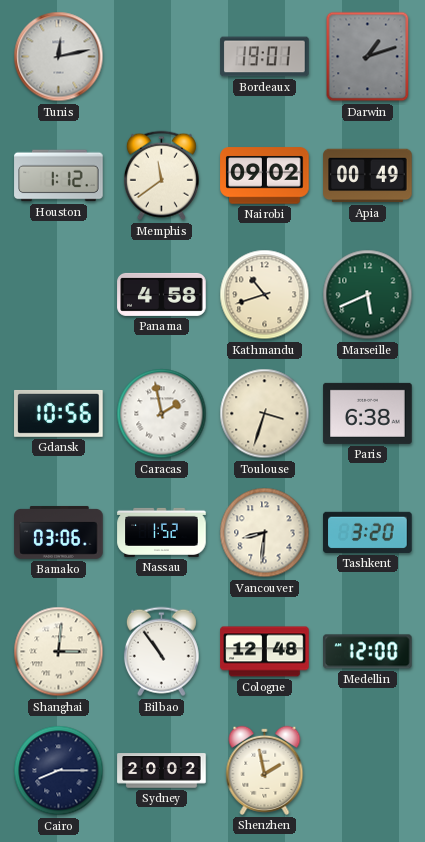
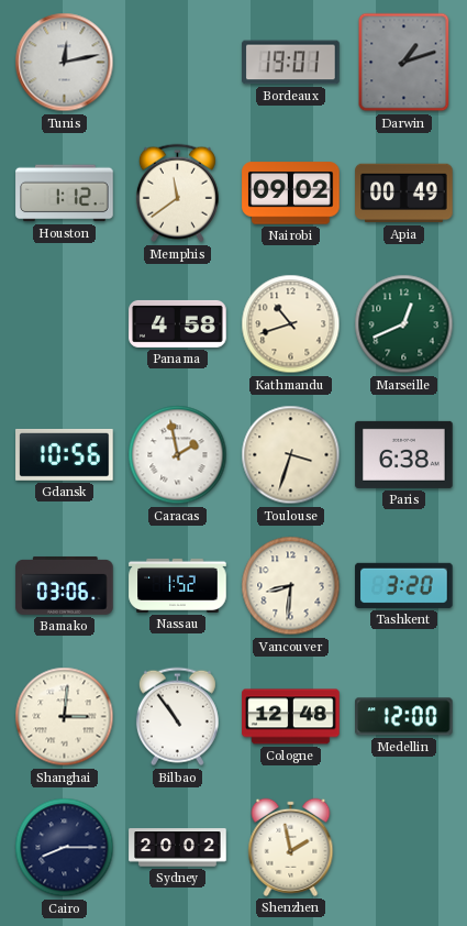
Marseille: 5:41 -> 12:41
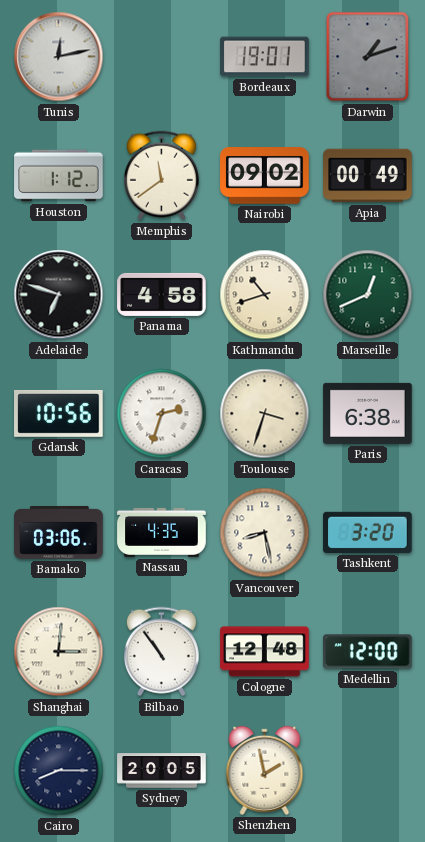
Adelaide: none -> 6:48
Caracas: 1:58 -> 2:33
Nassau: 1:52 -> 4:35
Vancouver: 8:31 -> 8:28
Sydney: 20:02 -> 20:05
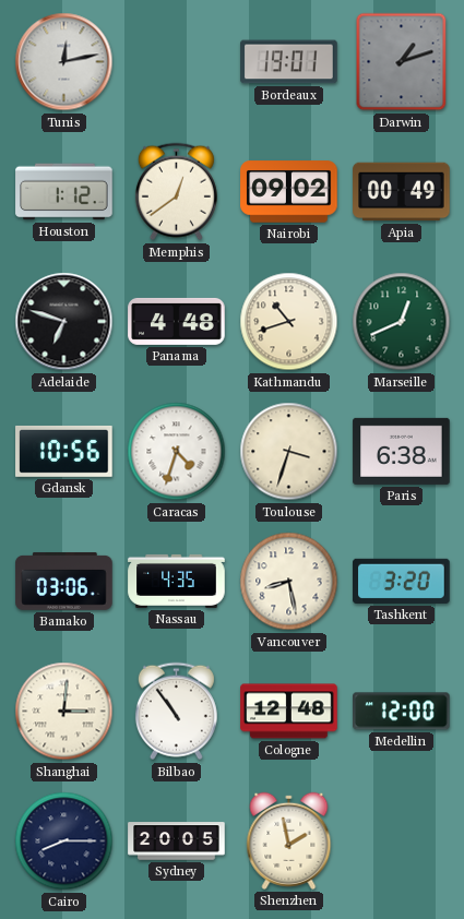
Memphis: 11:39 -> 12:39
Panama: 4:58 -> 4:48
Caracas: 2:33 -> 4:33
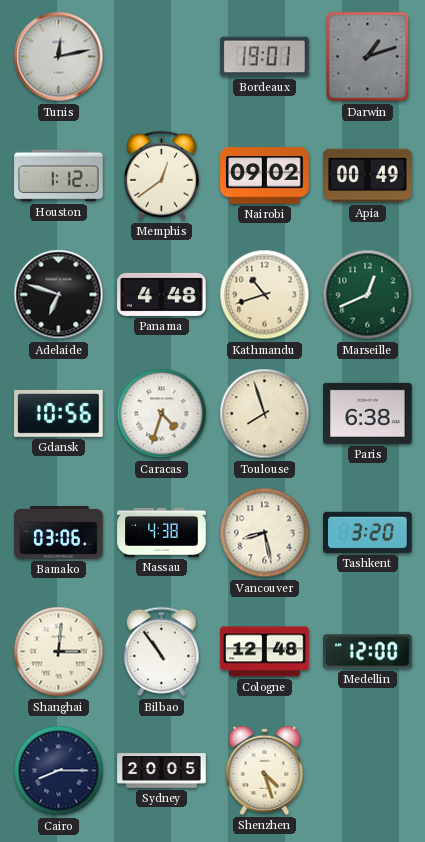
Toulouse: 3:33 -> 7:57
Nassau: 4:35 -> 4:38
Shenzhen: 1:58 -> 4:27
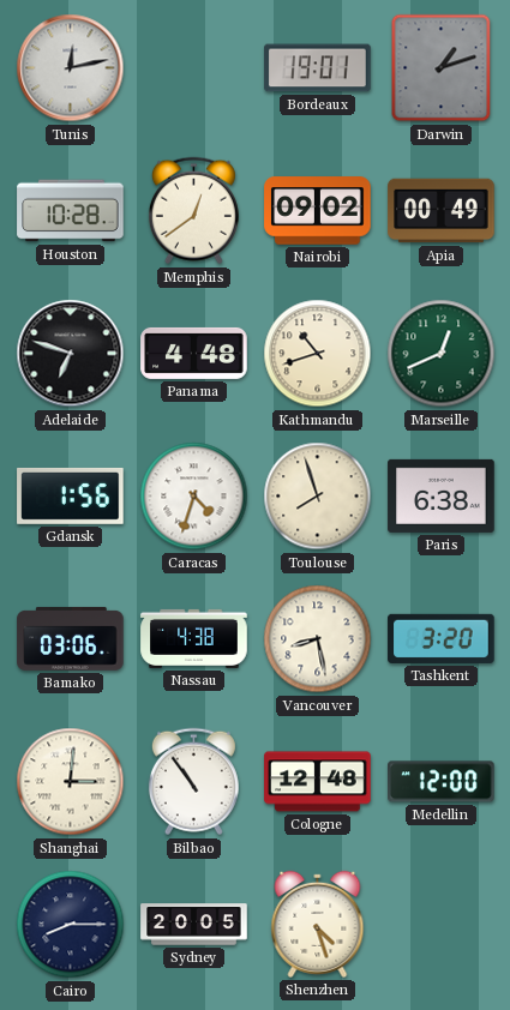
Houston: 1:12 -> 10:28
Gdansk: 10:56 -> 1:56
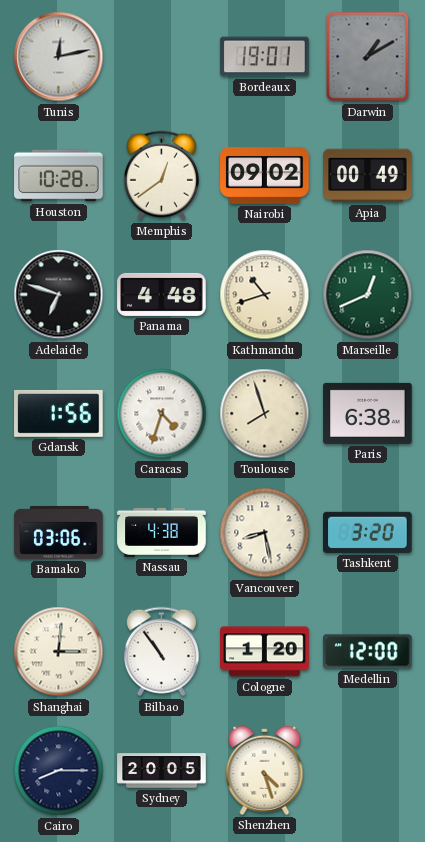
Darwin: 1:12 -> 1:10
Cologne: 12:48 -> 1:20
